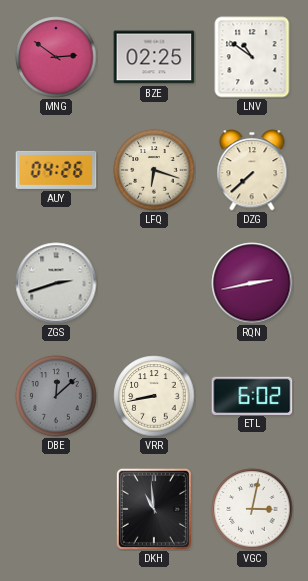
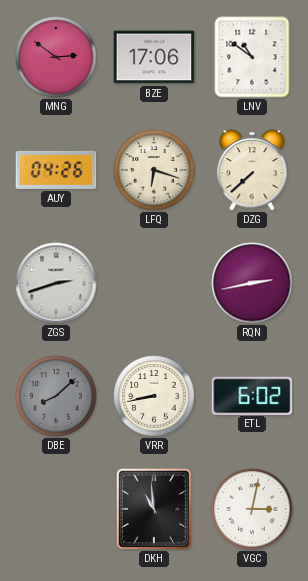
BZE: 02:25 -> 17:06
DBE: 12:08 -> 8:08
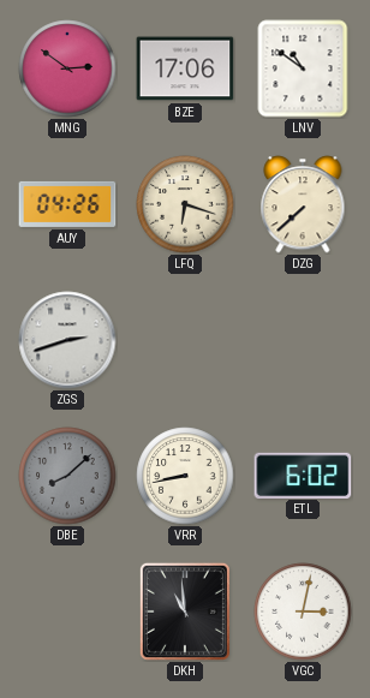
RQN: 2:43 -> none
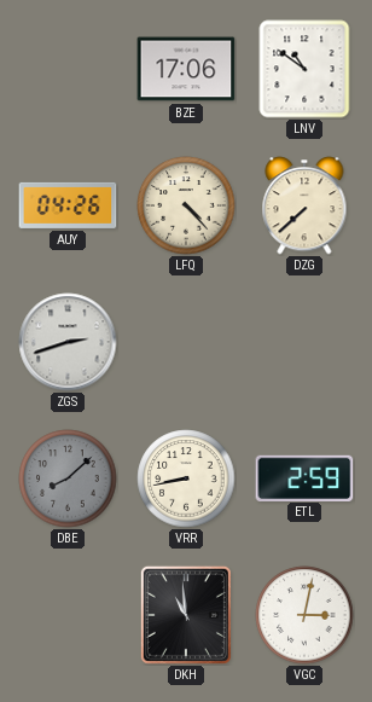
MNG: 2:51 -> none
LFQ: 6:18 -> 4:23
ETL: 6:02 -> 2:59
